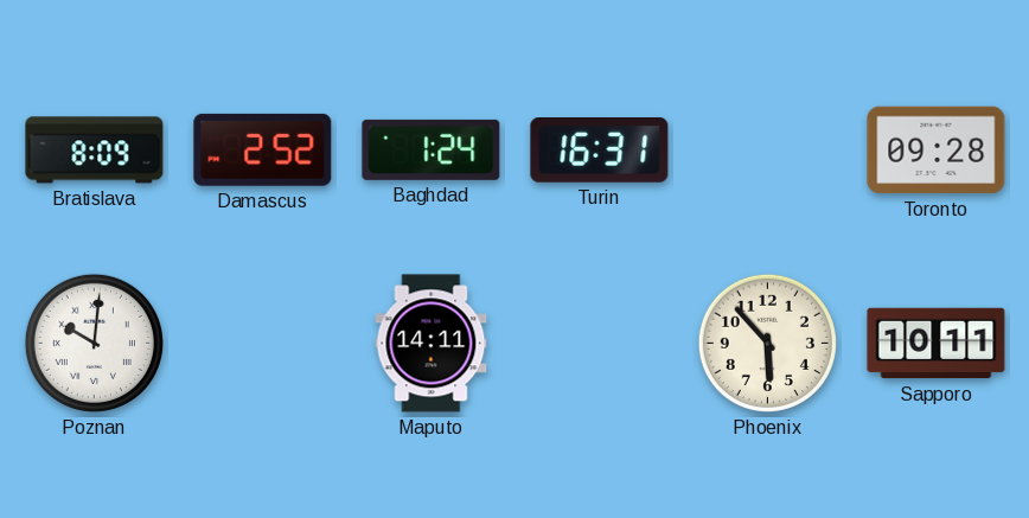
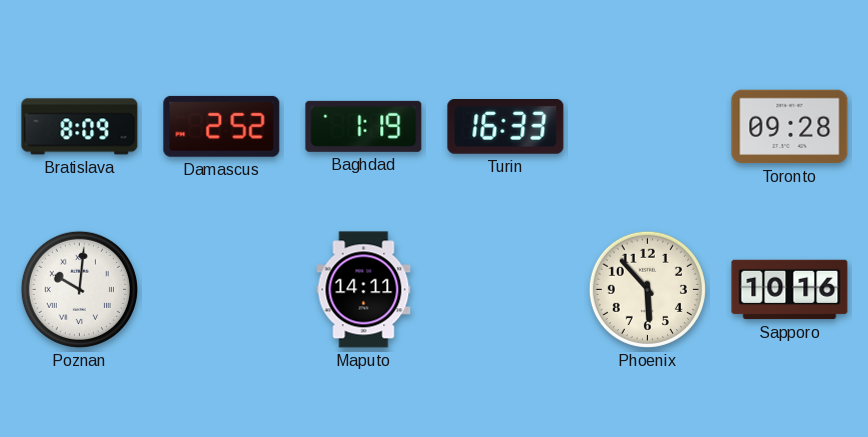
Baghdad: 1:24 -> 1:19
Turin: 16:31 -> 16:33
Sapporo: 10:11 -> 10:16
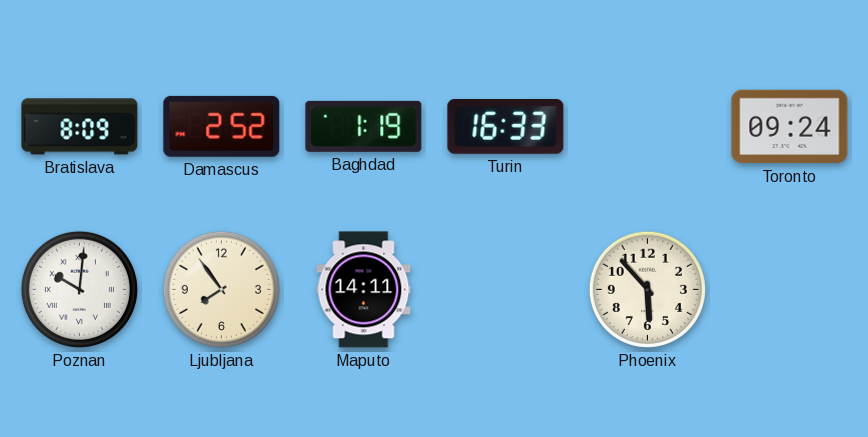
Toronto: 09:28 -> 09:24
Ljubljana: none -> 7:54
Sapporo: 10:16 -> none
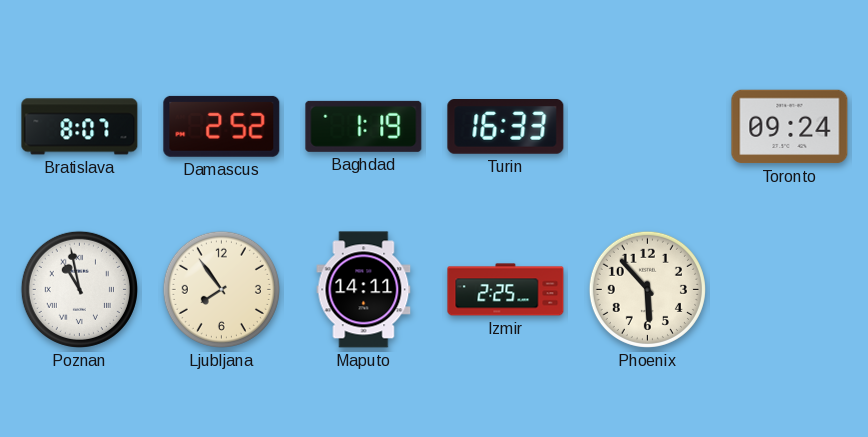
Bratislava: 8:09 -> 8:07
Poznan: 10:01 -> 10:58
Izmir: none -> 2:25
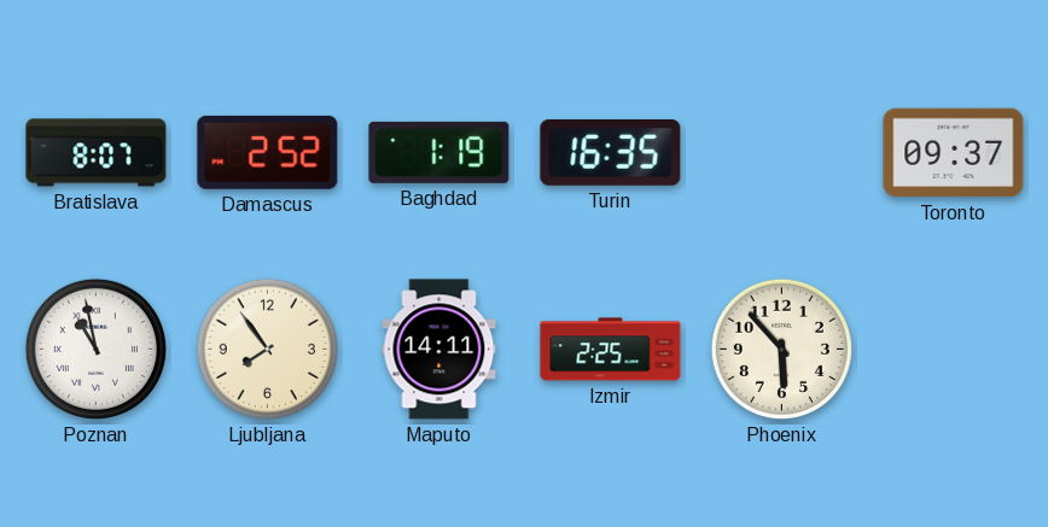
Turin: 16:33 -> 16:35
Toronto: 09:24 -> 09:37
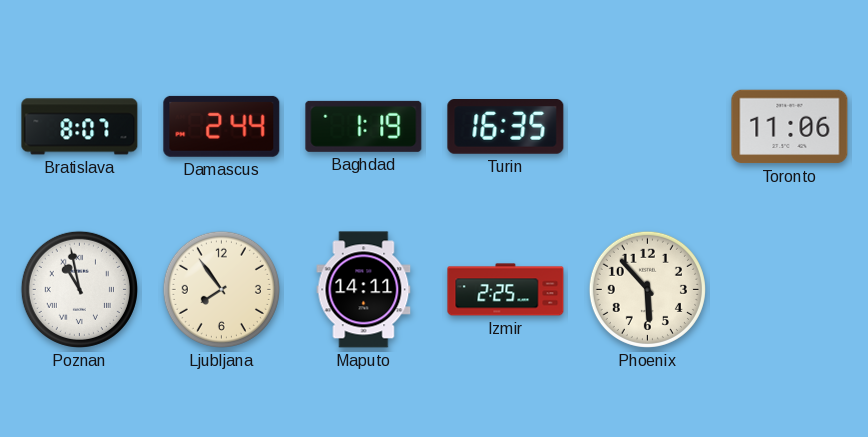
Damascus: 2:52 -> 2:44
Toronto: 09:37 -> 11:06
